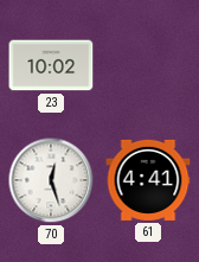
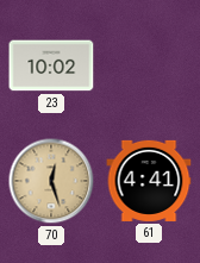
70 dial: white -> champagne
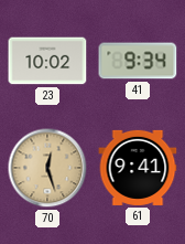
41: none -> 9:34
61: 4:41 -> 9:41
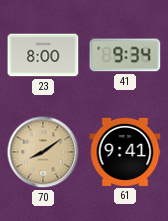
23: 10:02 -> 8:00
70: 12:27 -> 8:09
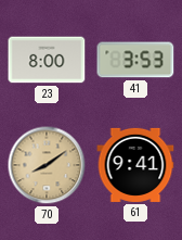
41: 9:34 -> 3:53
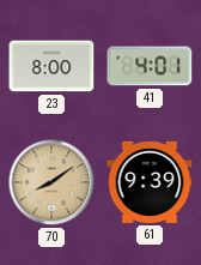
41: 3:53 -> 4:01
61: 9:41 -> 9:39
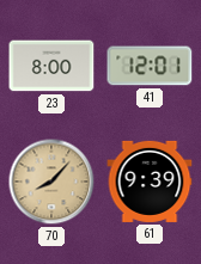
41: 4:01 -> 12:01
70: 8:09 -> 8:07
